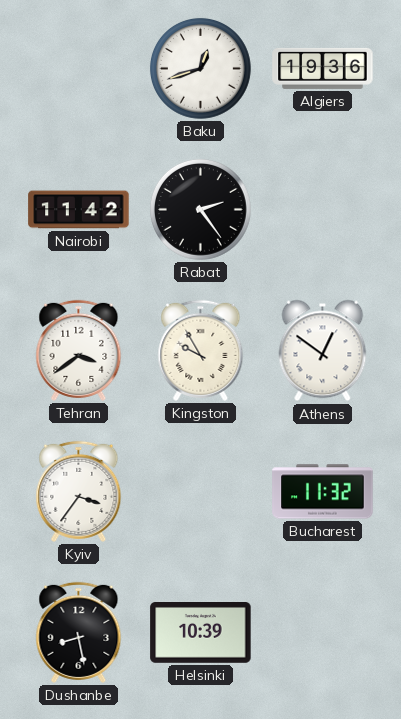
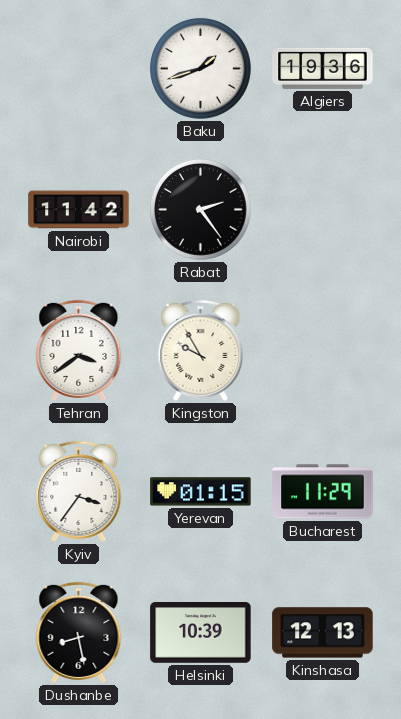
Baku: 12:42 -> 1:42
Athens: 12:51 -> none
Yerevan: none -> 01:15
Bucharest: 11:32 -> 11:29
Kinshasa: none -> 12:13
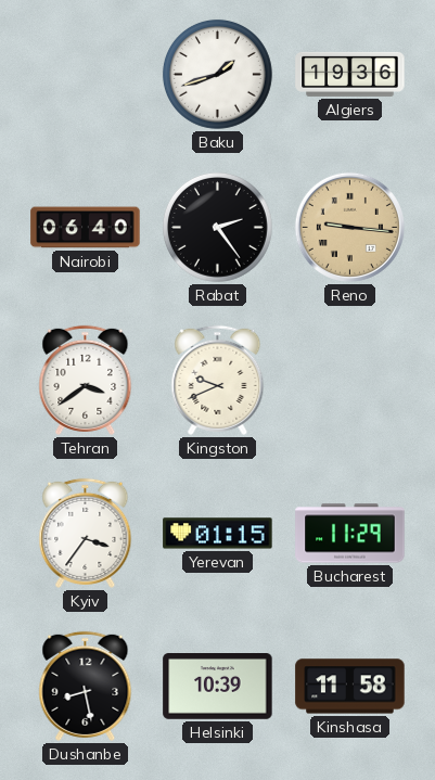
Nairobi: 11:42 -> 06:40
Reno: none -> 9:16
Kingston: 9:55 -> 9:41
Kinshasa: 12:13 -> 11:58
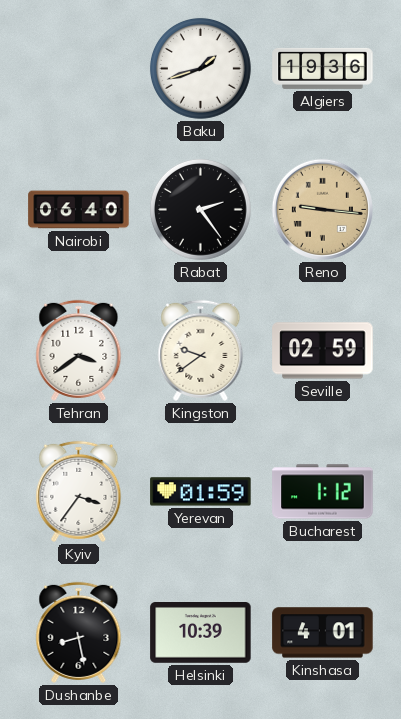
Kingston: 9:41 -> 9:39
Seville: none -> 02:59
Yerevan: 01:15 -> 01:59
Bucharest: 11:29 -> 1:12
Kinshasa: 11:58 -> 4:01
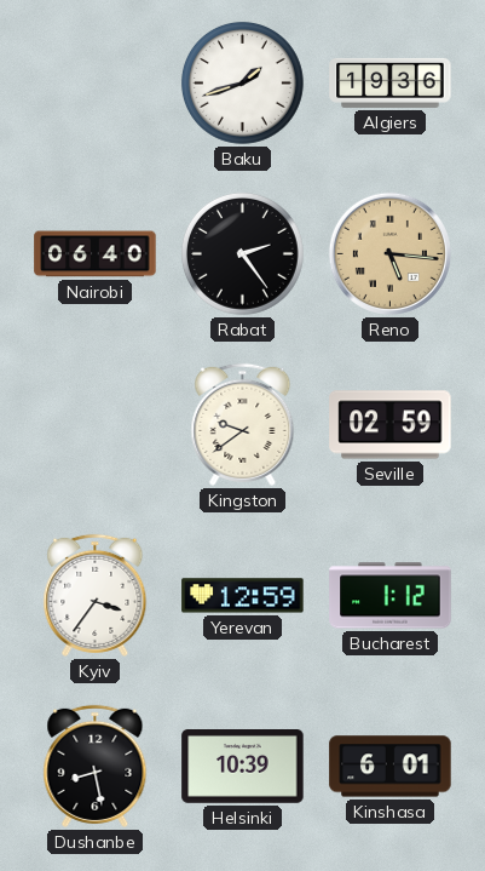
Reno: 9:16 -> 5:16
Tehran: 3:39 -> none
Yerevan: 01:59 -> 12:59
Kinshasa: 4:01 -> 6:01
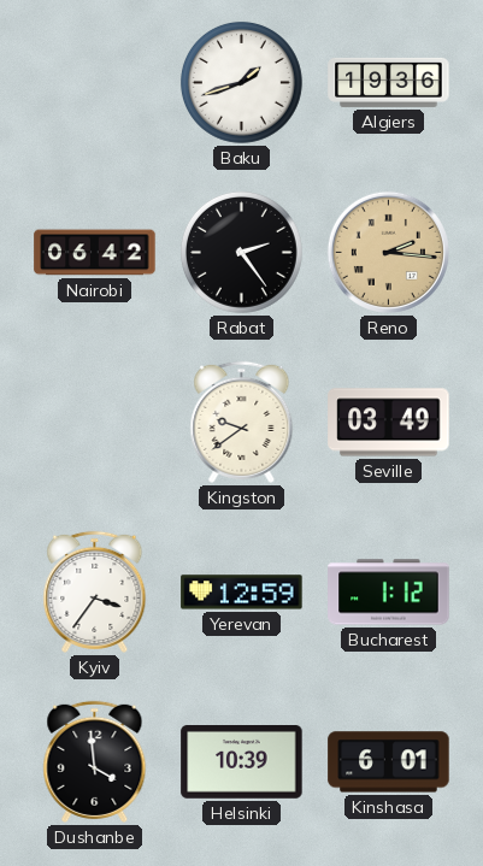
Nairobi: 06:40 -> 06:42
Reno: 5:16 -> 2:16
Seville: 02:59 -> 03:49
Dushanbe: 8:28 -> 3:59
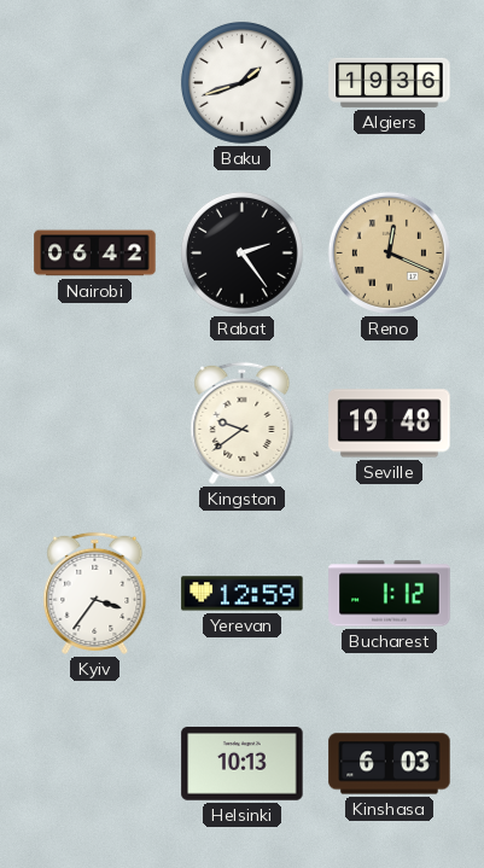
Reno: 2:16 -> 12:19
Seville: 03:49 -> 19:48
Dushanbe: 3:59 -> none
Helsinki: 10:39 -> 10:13
Kinshasa: 6:01 -> 6:03
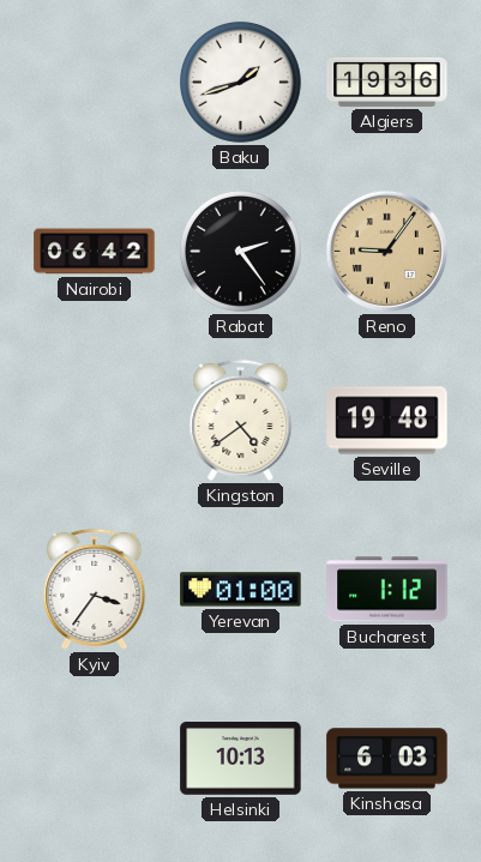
Reno: 12:19 -> 9:06
Kingston: 9:39 -> 4:39
Yerevan: 12:59 -> 01:00
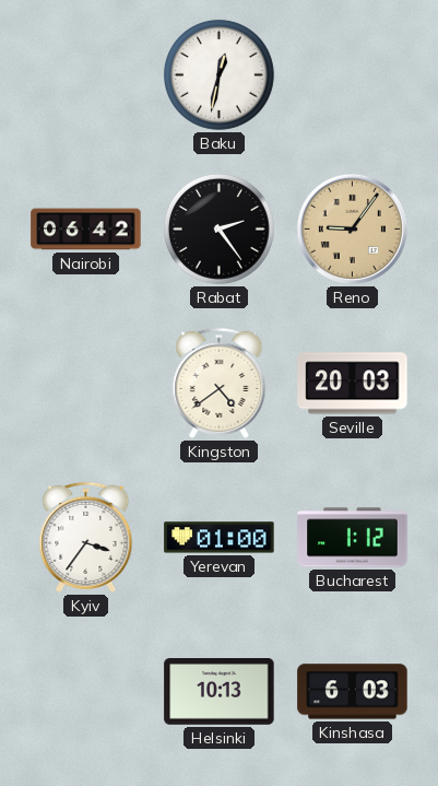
Baku: 1:42 -> 12:32
Algiers: 19:36 -> none
Seville: 19:48 -> 20:03
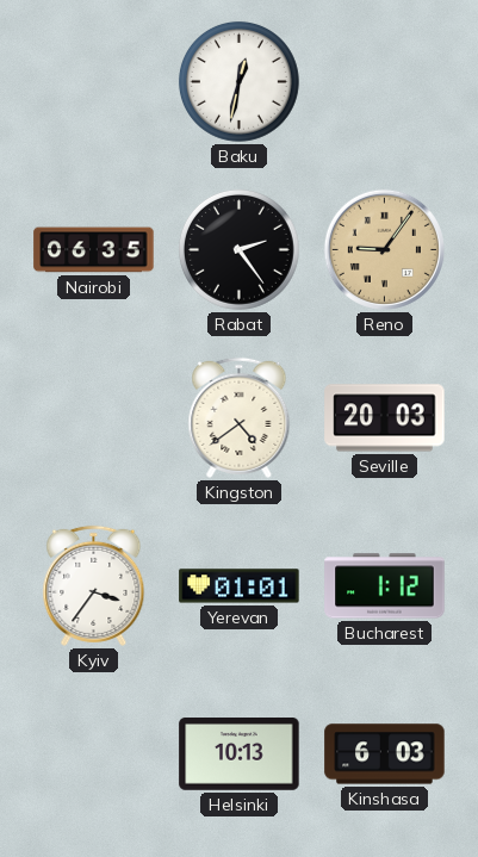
Nairobi: 06:42 -> 06:35
Yerevan: 01:00 -> 01:01
